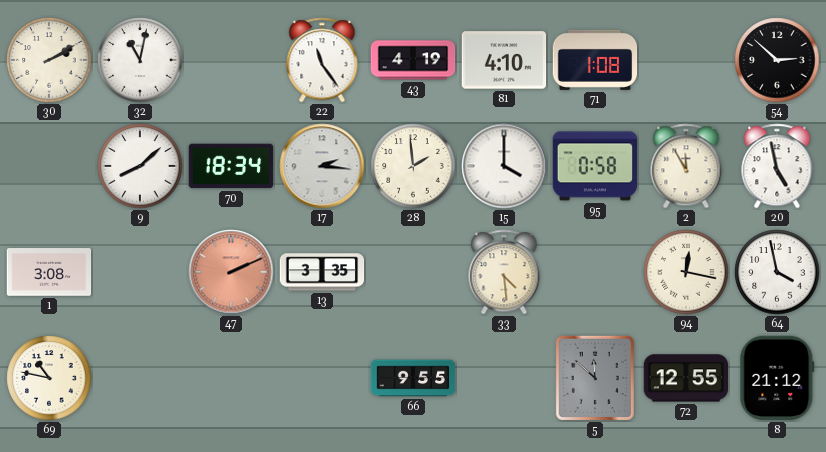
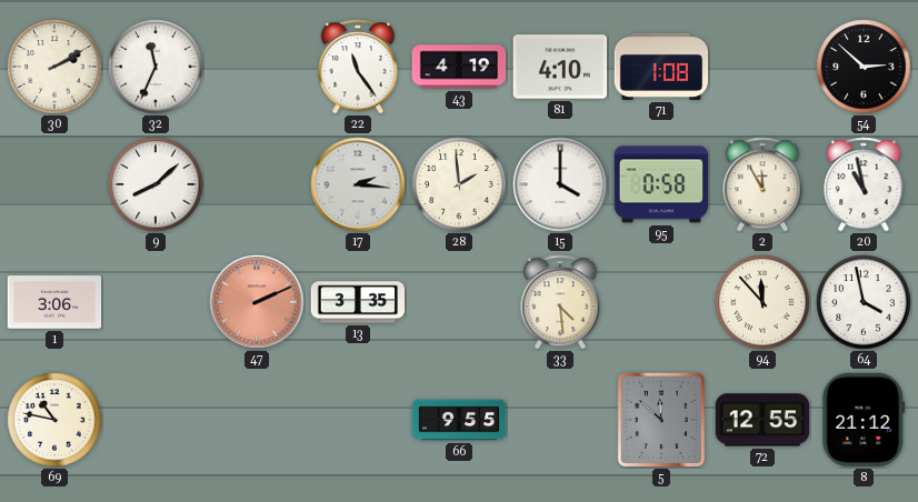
32: 11:02 -> 11:34
70: 18:34 -> none
20: 4:58 -> 10:58
1: 3:08 -> 3:06
94: 12:17 -> 11:53
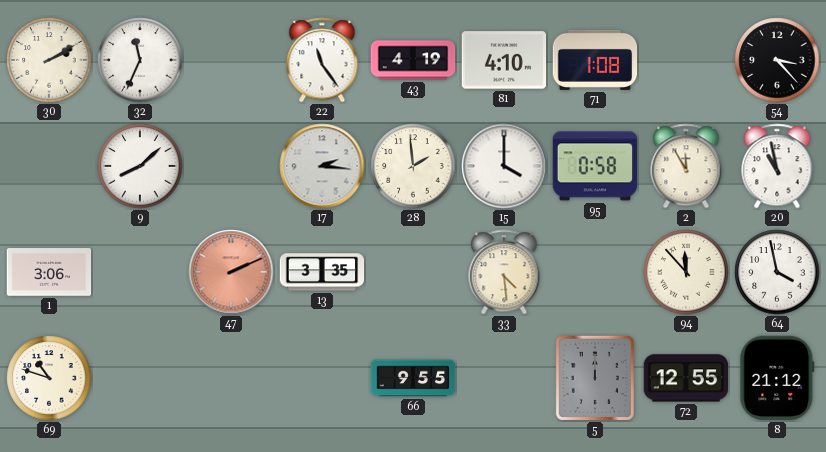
54: 2:52 -> 3:23
69: 10:47 -> 10:48
5: 11:52 -> 12:00
